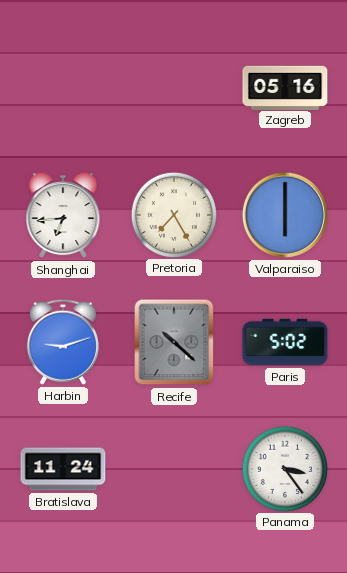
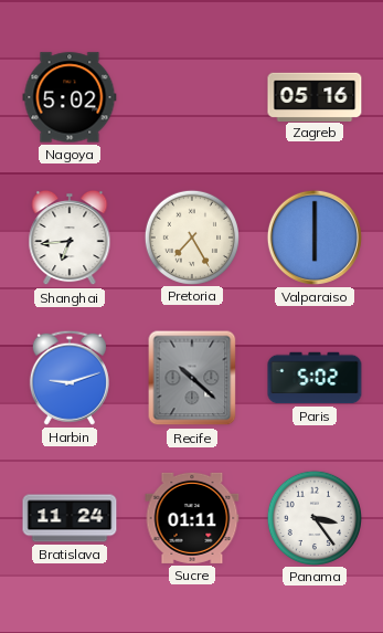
Nagoya: none -> 5:02
Sucre: none -> 01:11
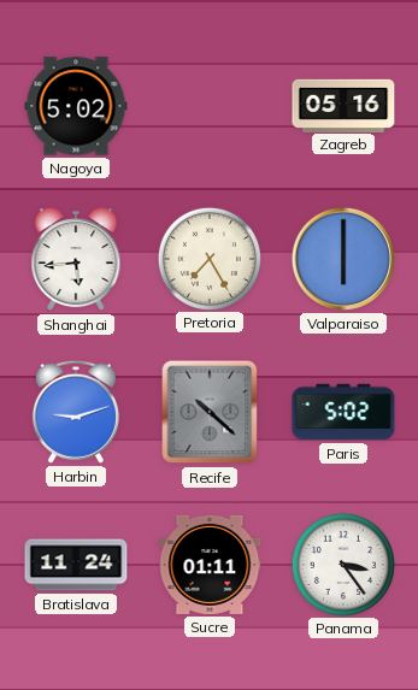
Shanghai: 6:44 -> 5:44
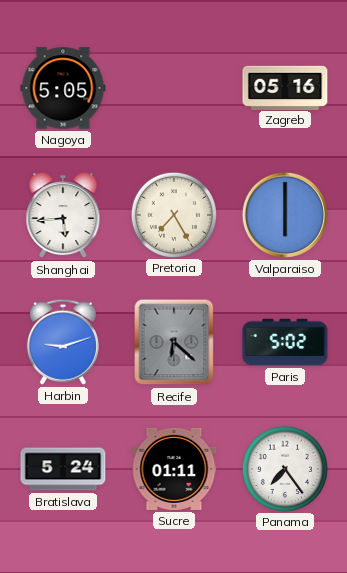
Nagoya: 5:02 -> 5:05
Recife: 10:22 -> 6:22
Bratislava: 11:24 -> 5:24
Panama: 3:24 -> 7:24
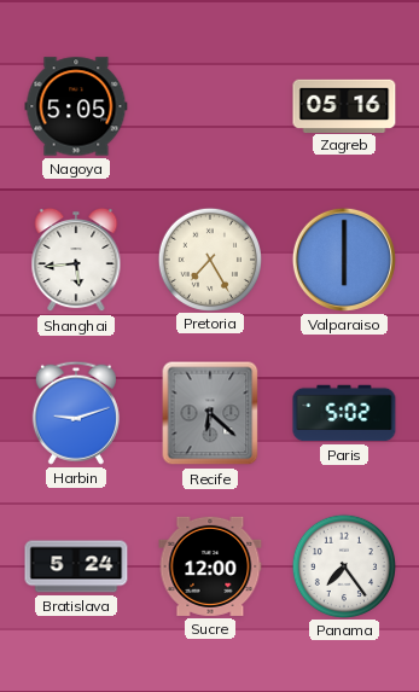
Sucre: 01:11 -> 12:00
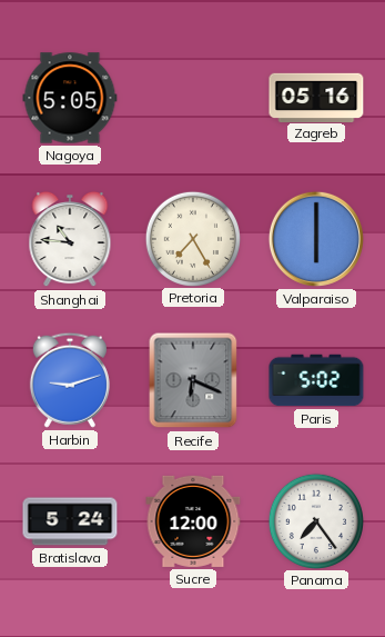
Shanghai: 5:44 -> 10:46
Recife: 6:22 -> 6:19
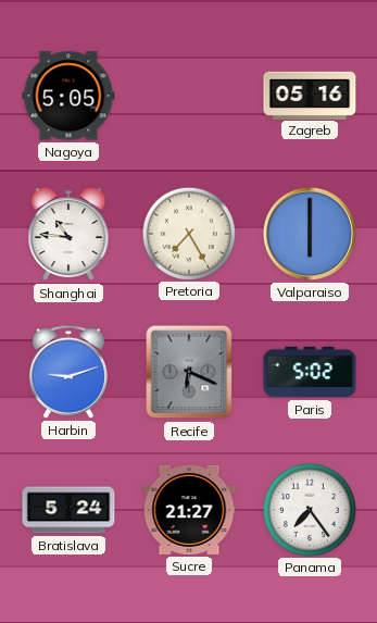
Sucre: 12:00 -> 21:27
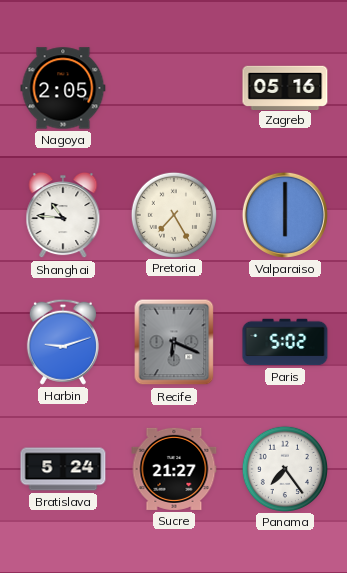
Nagoya: 5:05 -> 2:05
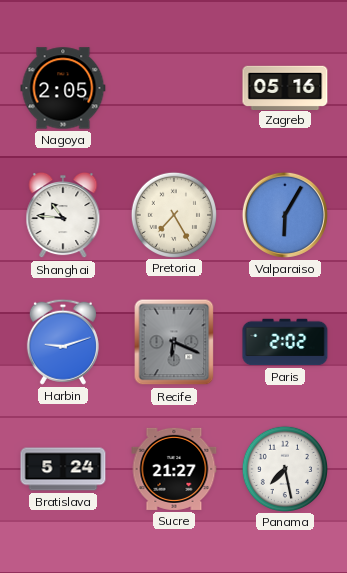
Valparaiso: 6:00 -> 6:05
Paris: 5:02 -> 2:02
Panama: 7:24 -> 7:28
